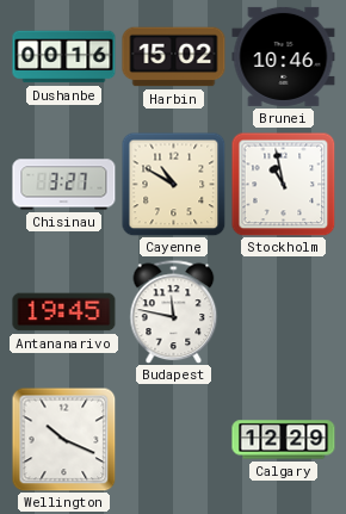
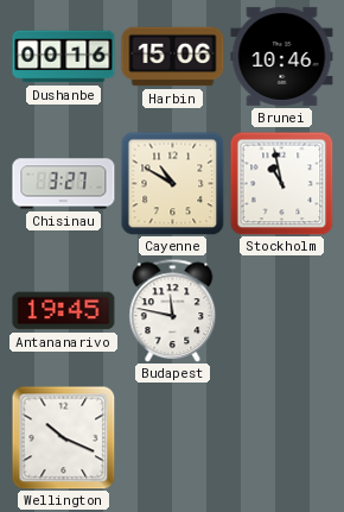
Harbin: 15:02 -> 15:06
Calgary: 12:29 -> none
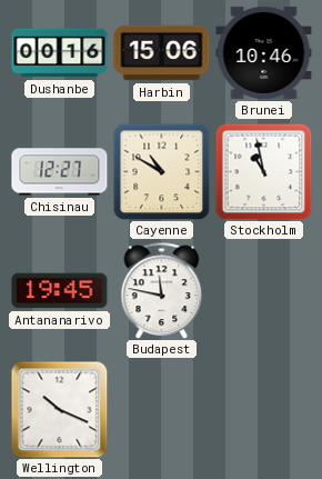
Chisinau: 3:27 -> 12:27
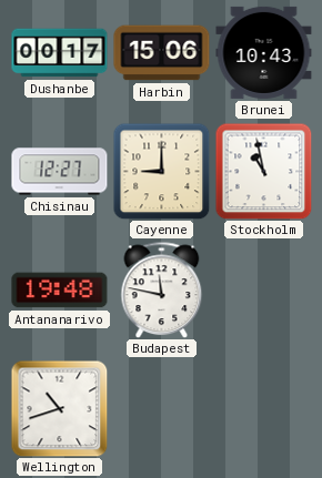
Dushanbe: 00:16 -> 00:17
Brunei: 10:46 -> 10:43
Cayenne: 10:50 -> 9:00
Antananarivo: 19:45 -> 19:48
Wellington: 10:19 -> 10:42
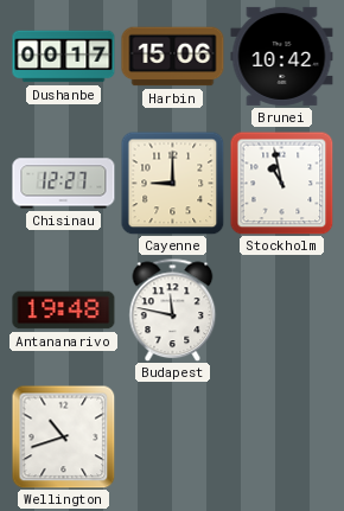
Brunei: 10:43 -> 10:42
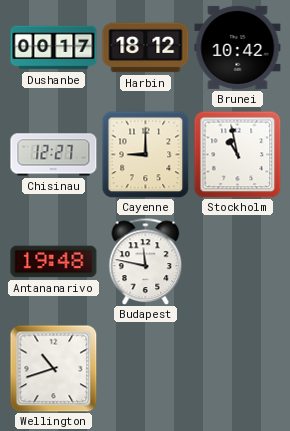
Harbin: 15:06 -> 18:12
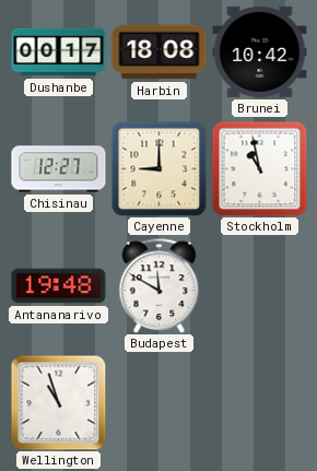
Harbin: 18:12 -> 18:08
Budapest: 11:47 -> 11:50
Wellington: 10:42 -> 10:57
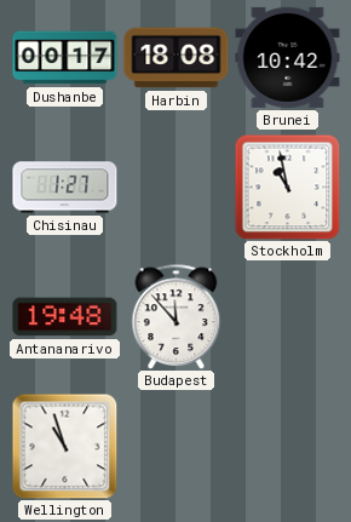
Chisinau: 12:27 -> 1:27
Cayenne: 9:00 -> none
Budapest: 11:50 -> 11:53
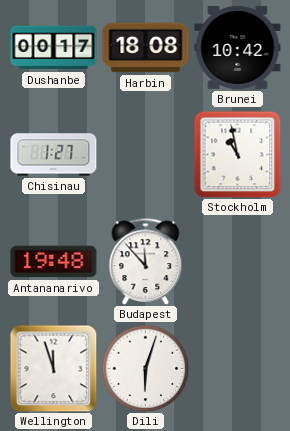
Wellington: 10:57 -> 11:57
Dili: none -> 6:03
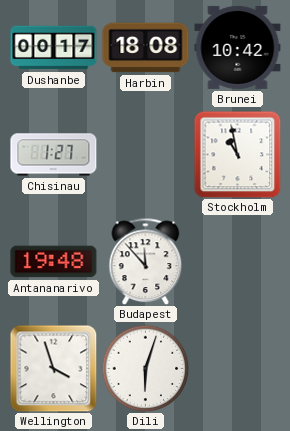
Wellington: 11:57 -> 3:57
